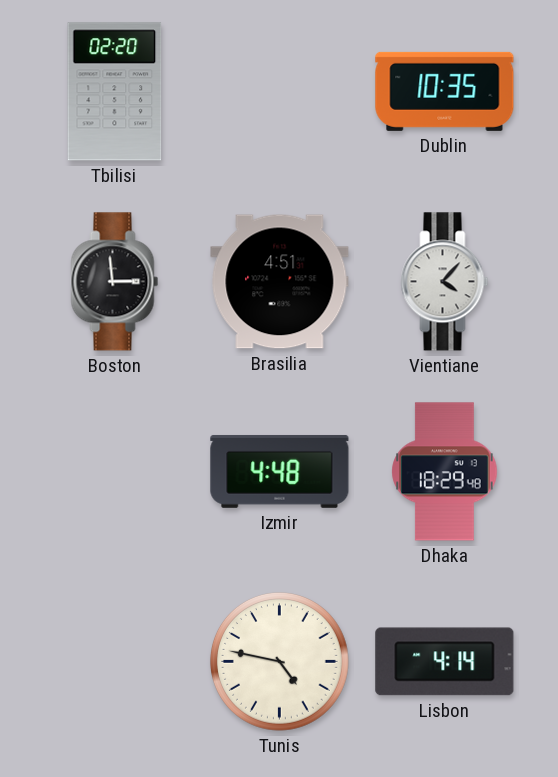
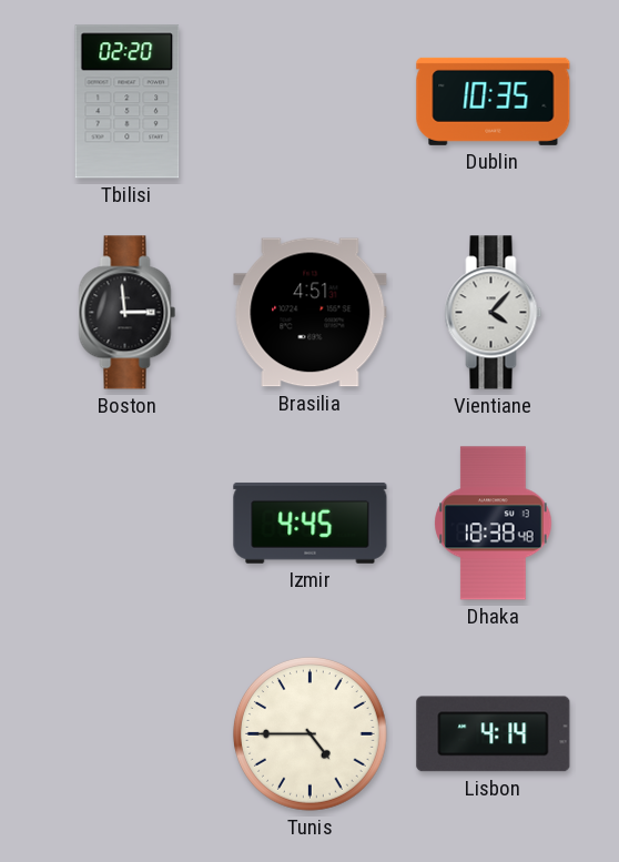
Izmir: 4:48 -> 4:45
Dhaka: 18:29 -> 18:38
Tunis: 4:47 -> 4:45
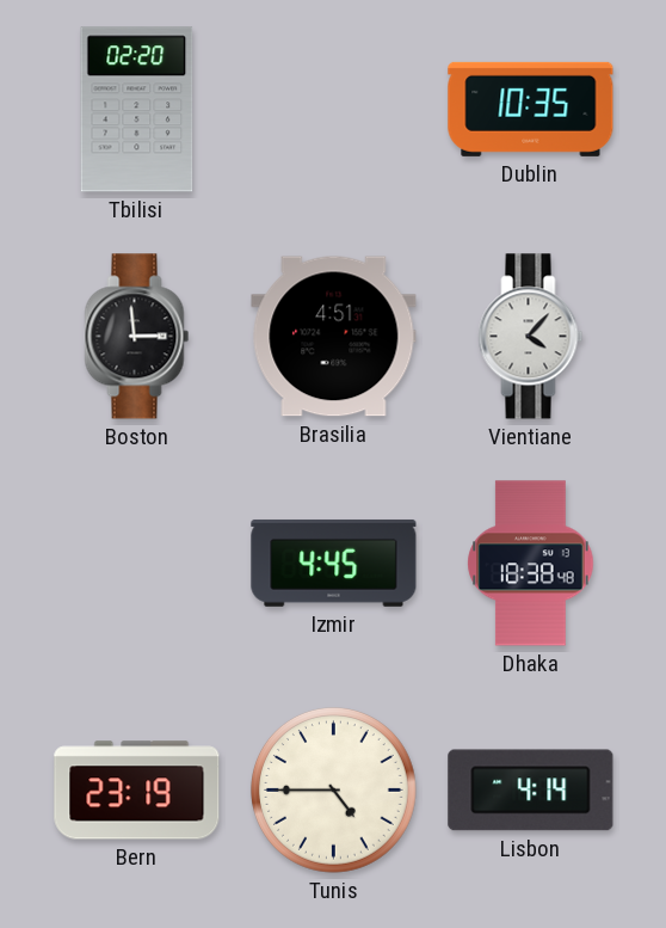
Bern: none -> 23:19
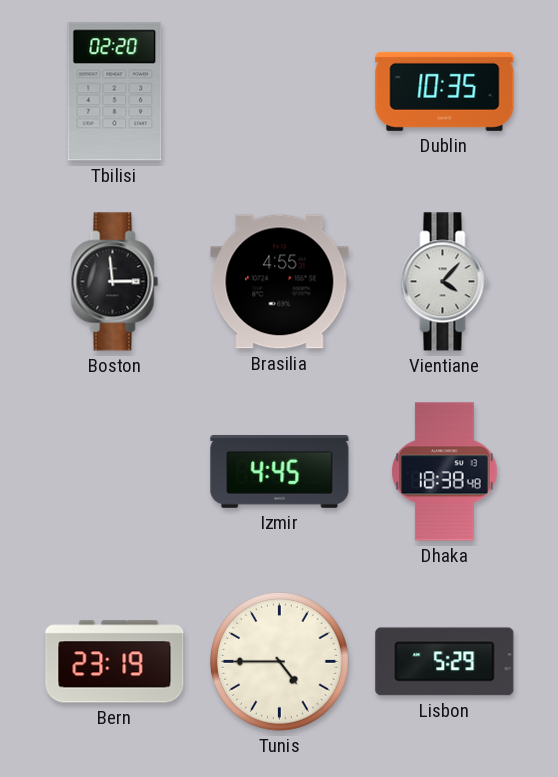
Brasilia: 4:51 -> 4:55
Lisbon: 4:14 -> 5:29
